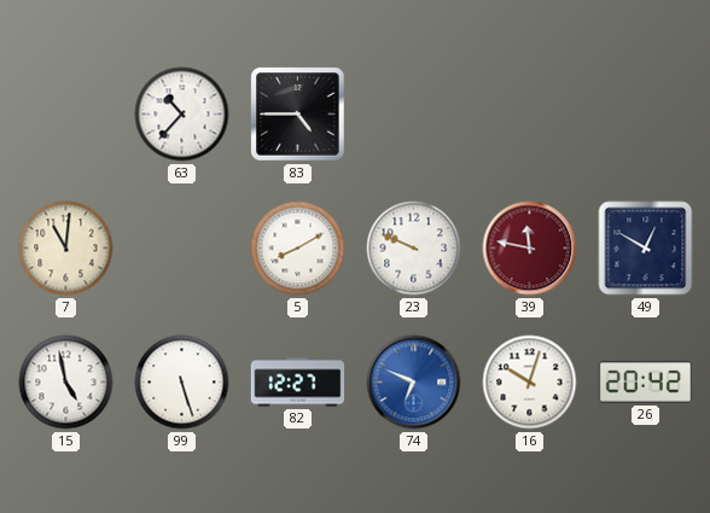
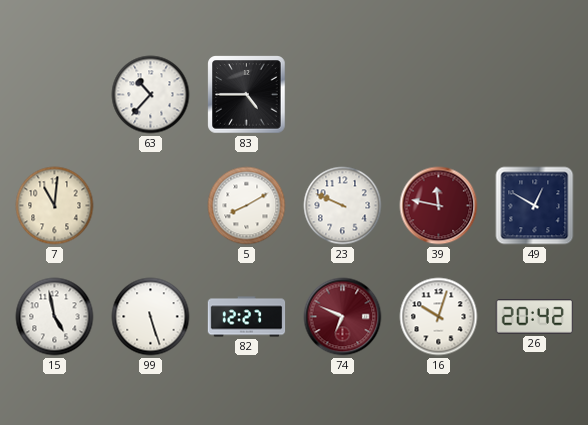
74 dial: blue -> burgundy
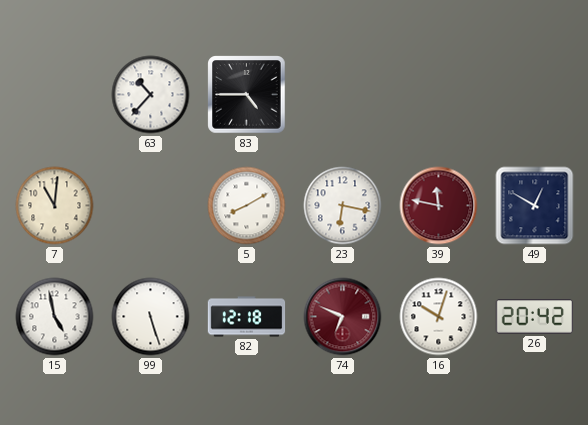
23: 9:49 -> 6:17
82: 12:27 -> 12:18
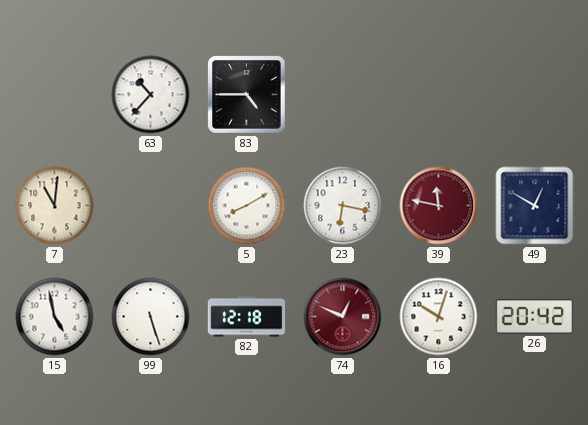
74: 6:49 -> 12:49
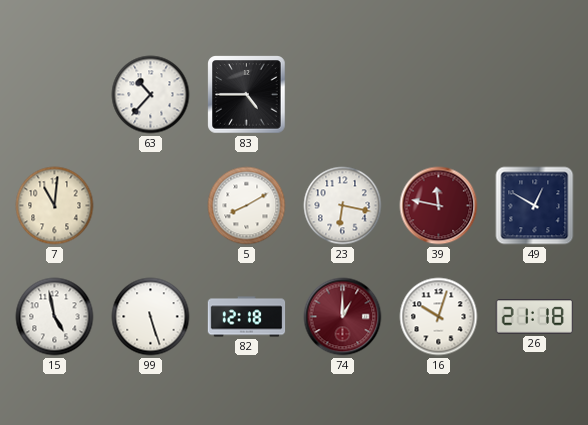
74: 12:49 -> 1:00
26: 20:42 -> 21:18
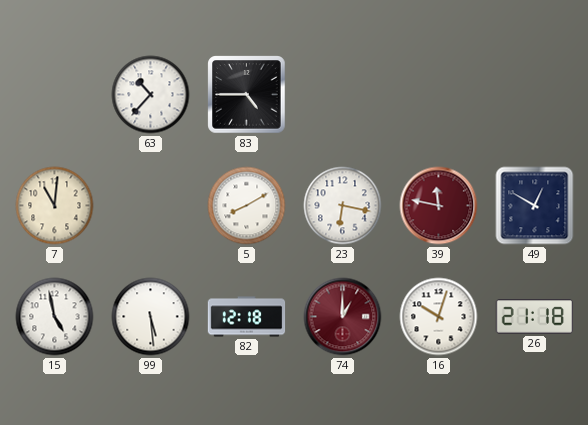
99: 5:27 -> 5:29
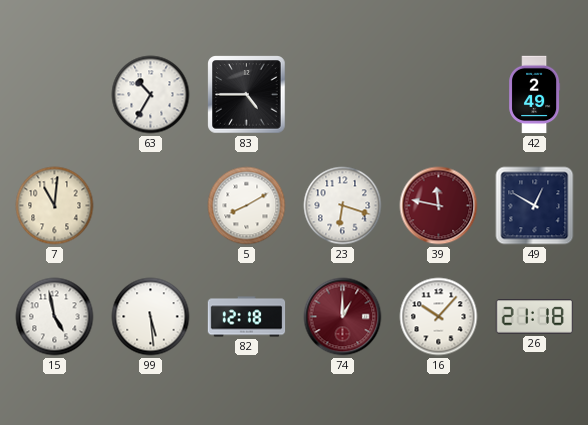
63: 10:37 -> 10:35
42: none -> 2:49
23: 6:17 -> 6:18
16: 10:03 -> 10:07
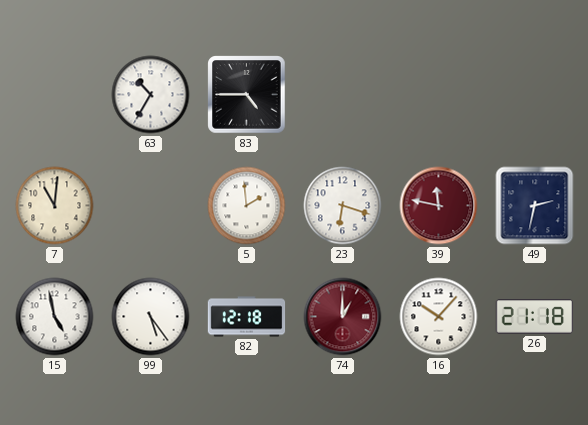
42: 2:49 -> none
5: 8:10 -> 1:59
49: 12:50 -> 2:32
99: 5:29 -> 5:24
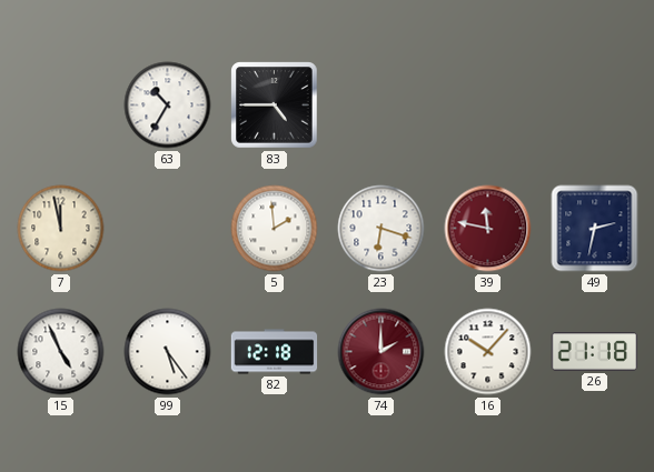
7: 11:01 -> 11:58
15: 4:58 -> 4:56
74: 1:00 -> 2:00
